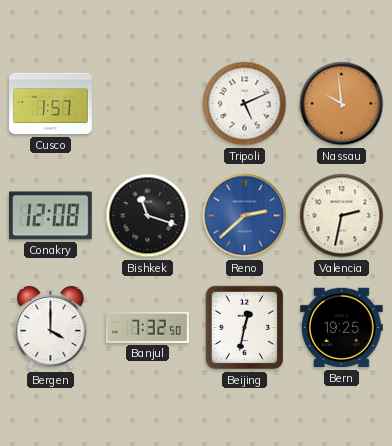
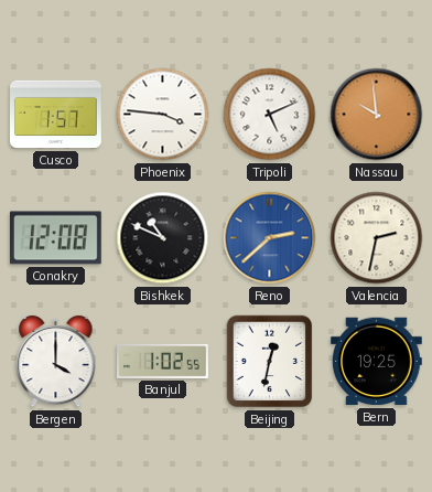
Phoenix: none -> 3:46
Bishkek: 11:18 -> 10:49
Banjul: 7:32 -> 1:02
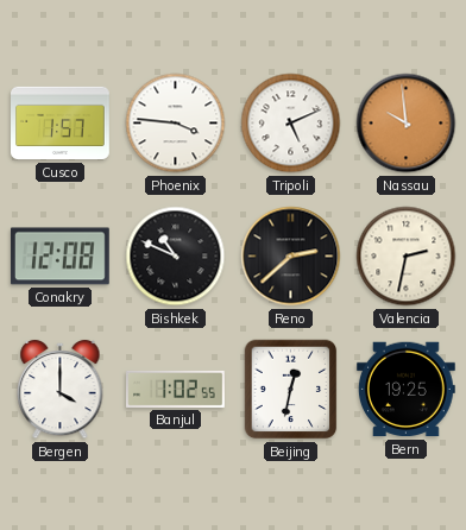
Reno dial: blue -> black
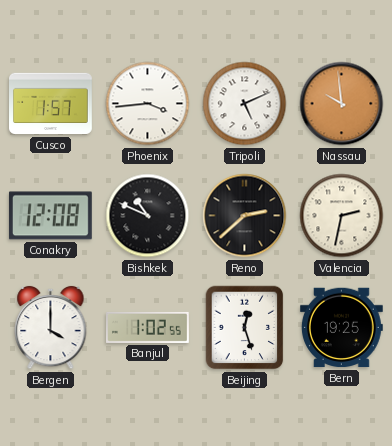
Phoenix: 3:46 -> 3:44
Beijing: 12:32 -> 12:27
